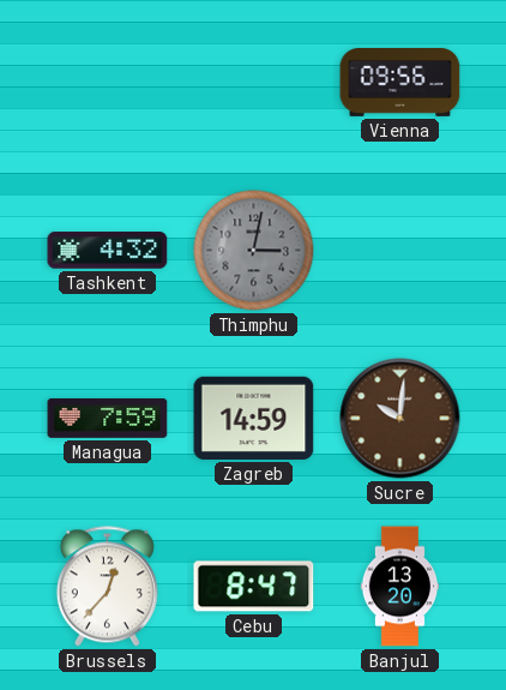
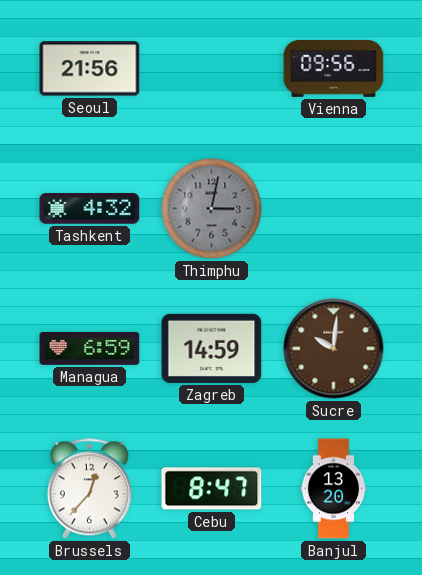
Seoul: none -> 21:56
Managua: 7:59 -> 6:59
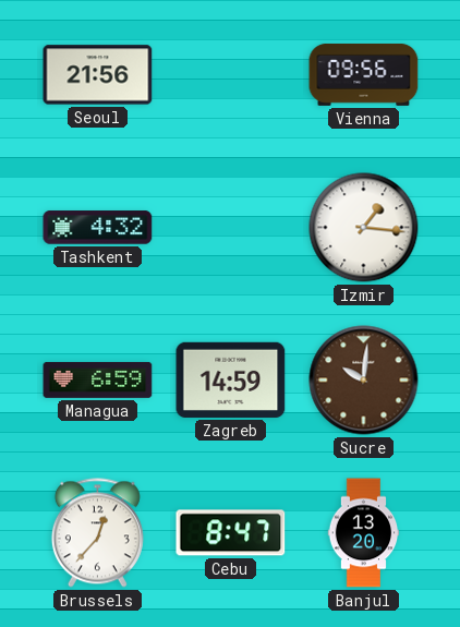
Thimphu: 3:02 -> none
Izmir: none -> 1:16
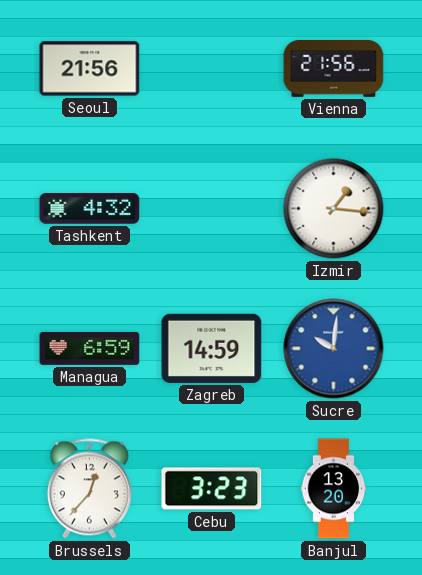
Vienna: 09:56 -> 21:56
Sucre dial: brown -> blue
Cebu: 8:47 -> 3:23
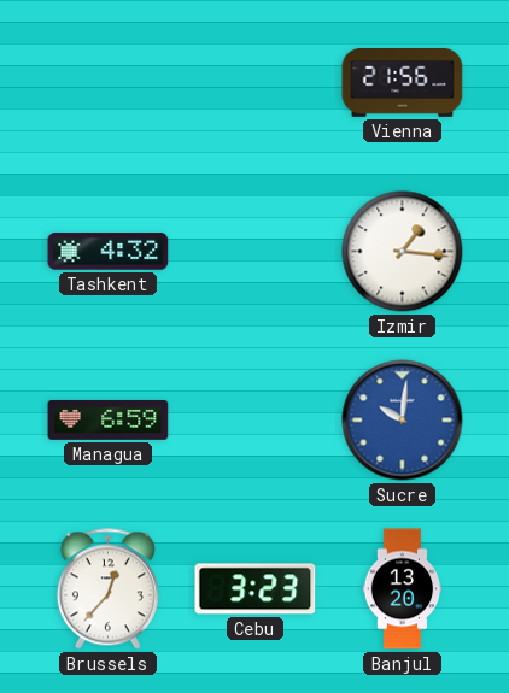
Seoul: 21:56 -> none
Zagreb: 14:59 -> none
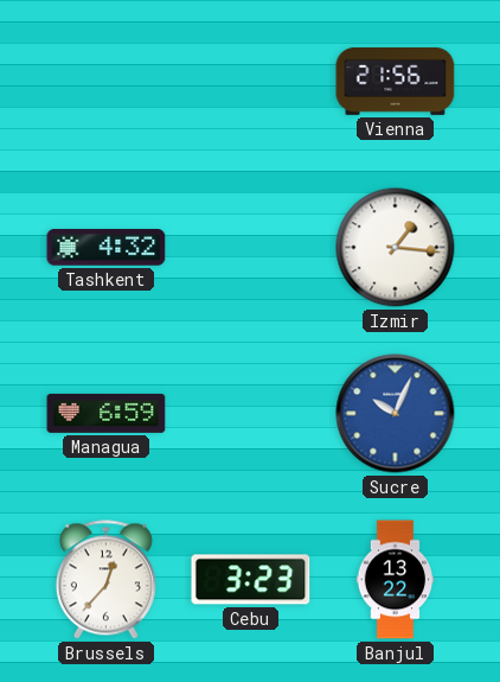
Sucre: 10:01 -> 10:04
Banjul: 13:20 -> 13:22
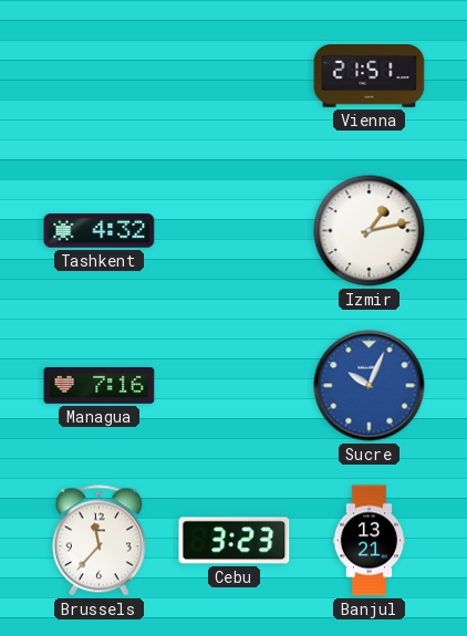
Vienna: 21:56 -> 21:51
Izmir: 1:16 -> 1:13
Managua: 6:59 -> 7:16
Brussels: 12:37 -> 11:37
Banjul: 13:22 -> 13:21
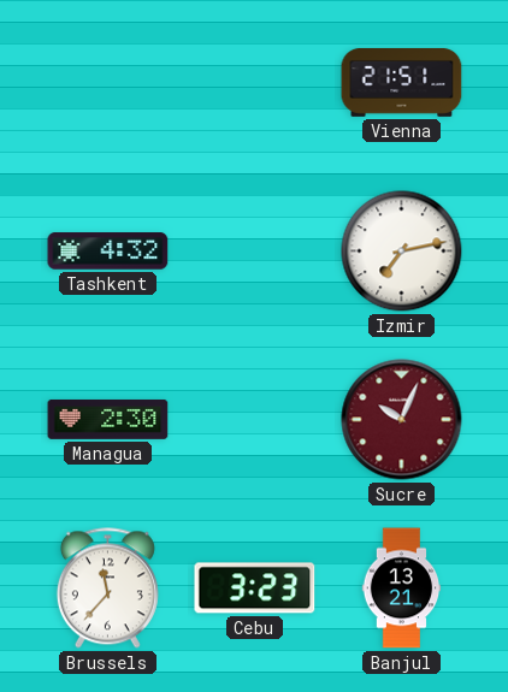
Izmir: 1:13 -> 7:13
Managua: 7:16 -> 2:30
Sucre dial: blue -> burgundy
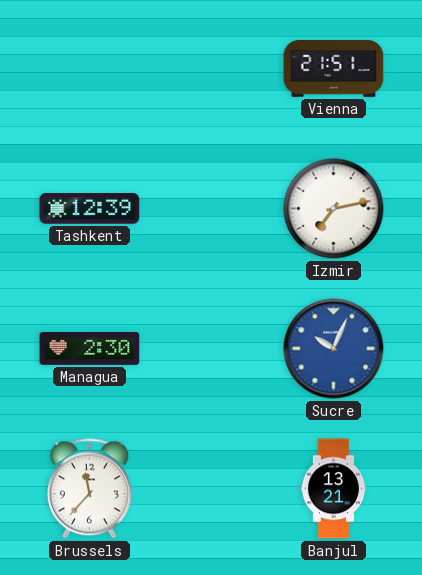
Tashkent: 4:32 -> 12:39
Sucre dial: burgundy -> blue
Cebu: 3:23 -> none
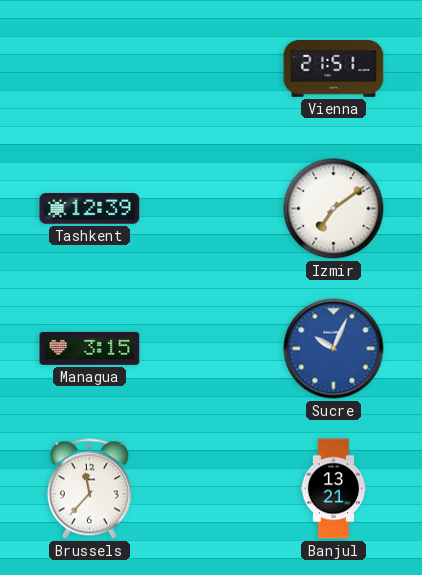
Izmir: 7:13 -> 7:09
Managua: 2:30 -> 3:15
